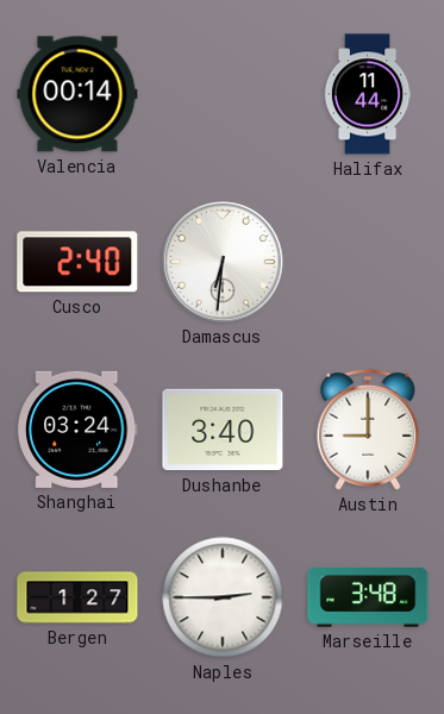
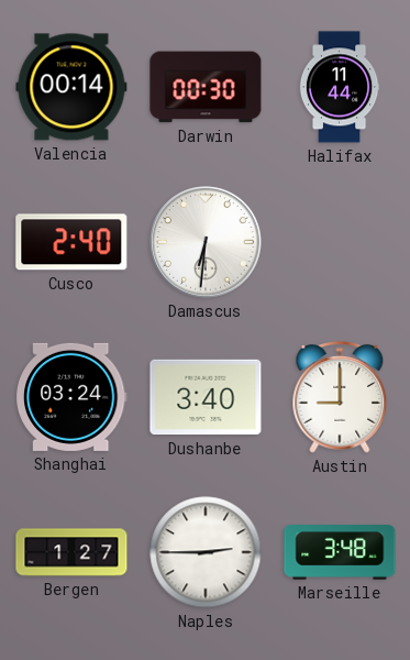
Darwin: none -> 00:30
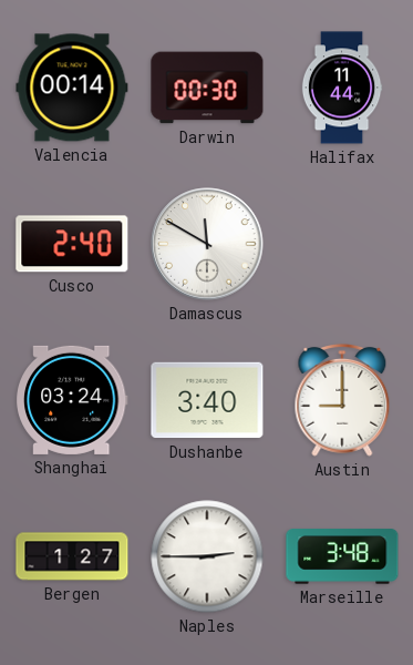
Damascus: 6:31 -> 11:50
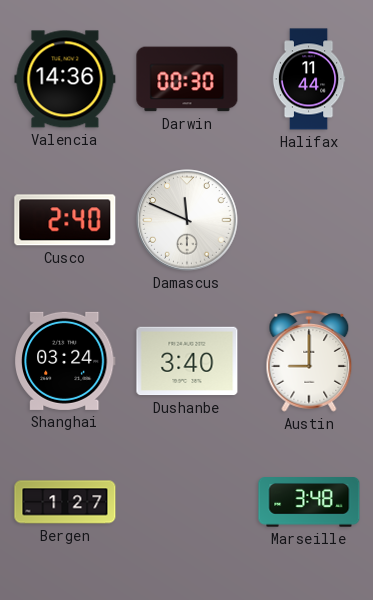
Valencia: 00:14 -> 14:36
Damascus: 11:50 -> 11:49
Naples: 2:45 -> none
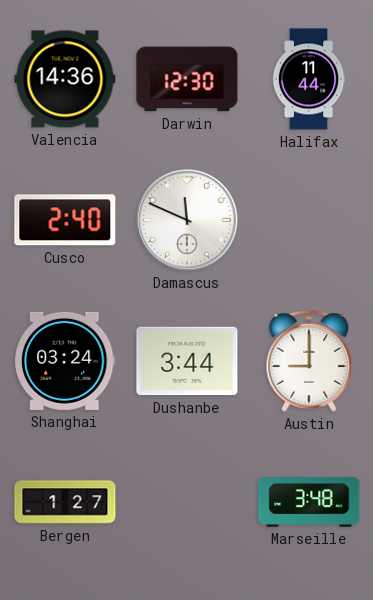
Darwin: 00:30 -> 12:30
Dushanbe: 3:40 -> 3:44
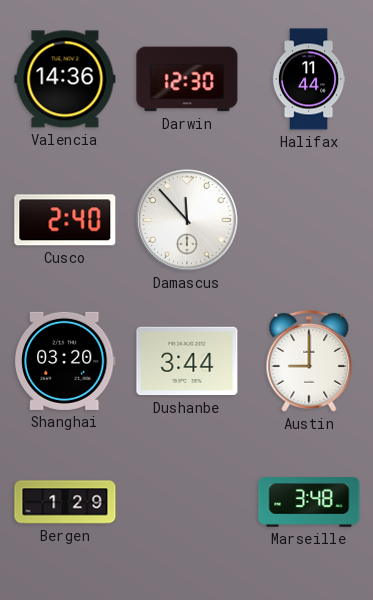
Damascus: 11:49 -> 11:53
Shanghai: 03:24 -> 03:20
Bergen: 1:27 -> 1:29
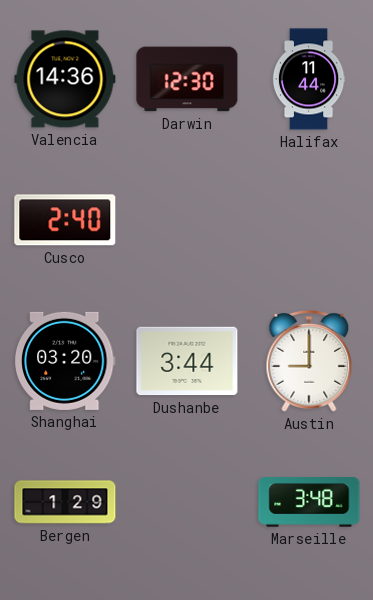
Damascus: 11:53 -> none
